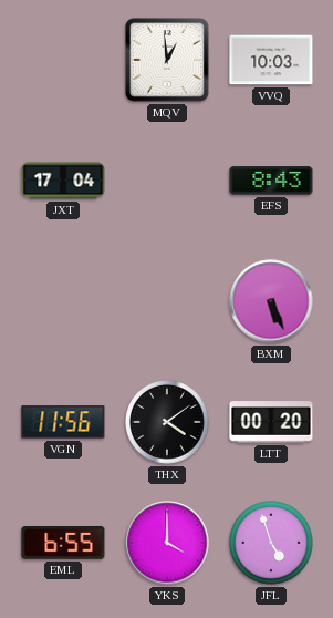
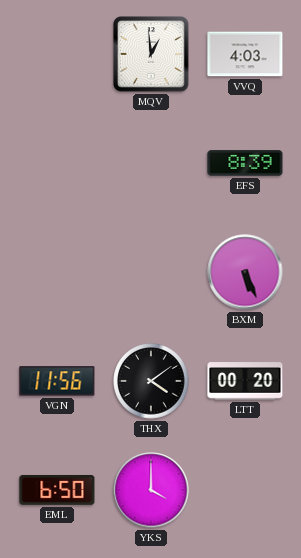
VVQ: 10:03 -> 4:03
JXT: 17:04 -> none
EFS: 8:43 -> 8:39
EML: 6:55 -> 6:50
JFL: 4:57 -> none
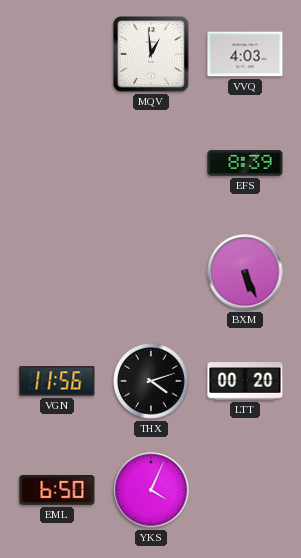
THX: 4:09 -> 4:12
YKS: 4:00 -> 4:04
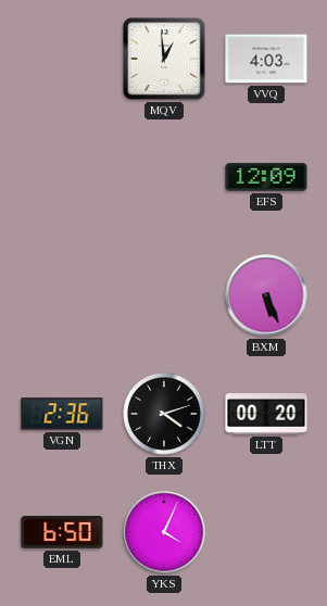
EFS: 8:39 -> 12:09
VGN: 11:56 -> 2:36
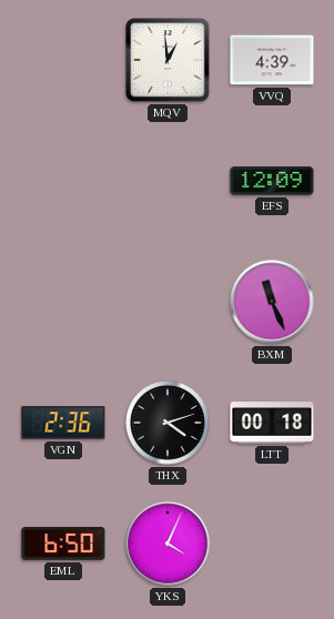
VVQ: 4:03 -> 4:39
BXM: 5:26 -> 11:26
LTT: 00:20 -> 00:18
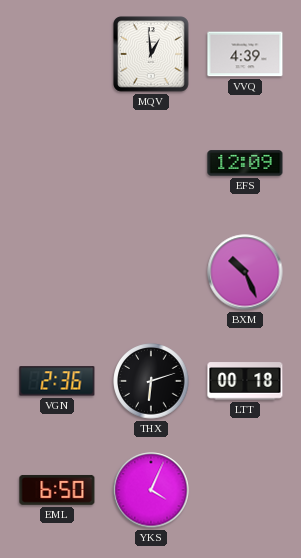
BXM: 11:26 -> 10:26
THX: 4:12 -> 6:12
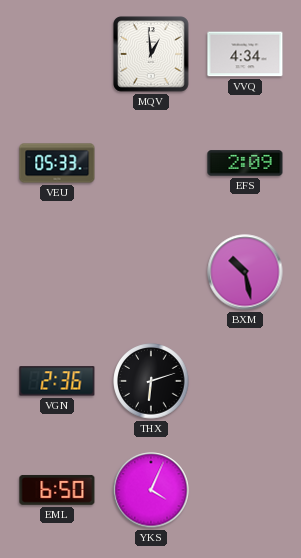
VVQ: 4:39 -> 4:34
VEU: none -> 05:33
EFS: 12:09 -> 2:09
BXM: 10:26 -> 10:28
LTT: 00:18 -> none
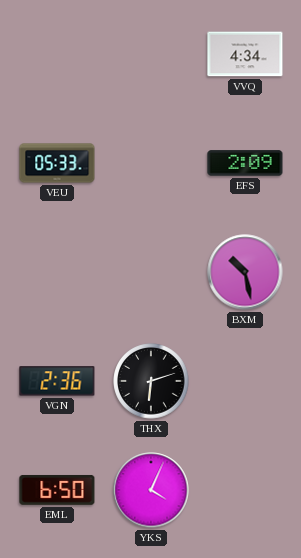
MQV: 12:59 -> none
